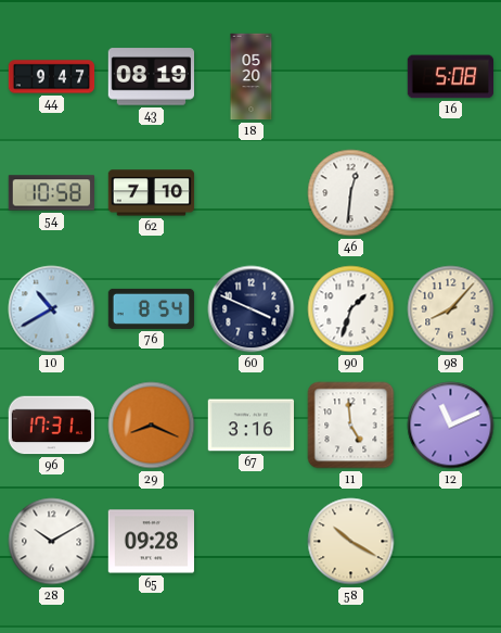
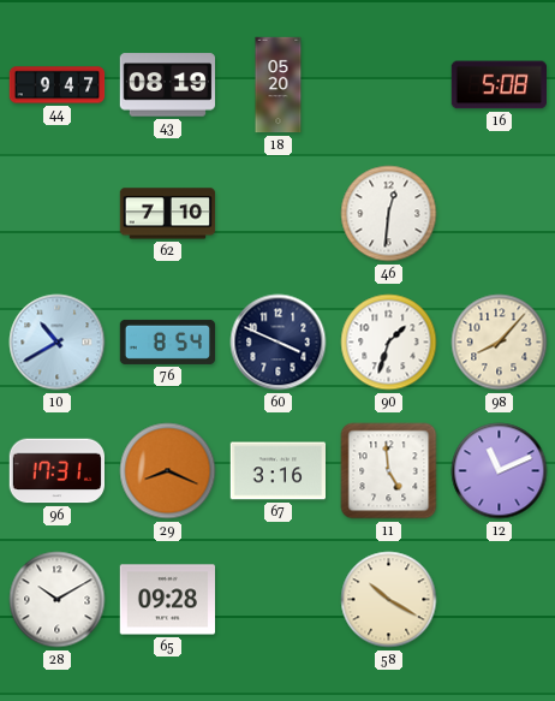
54: 10:58 -> none
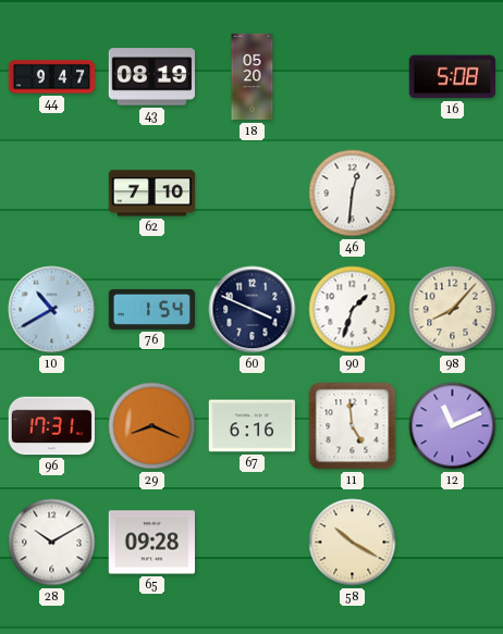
76: 8:54 -> 1:54
67: 3:16 -> 6:16
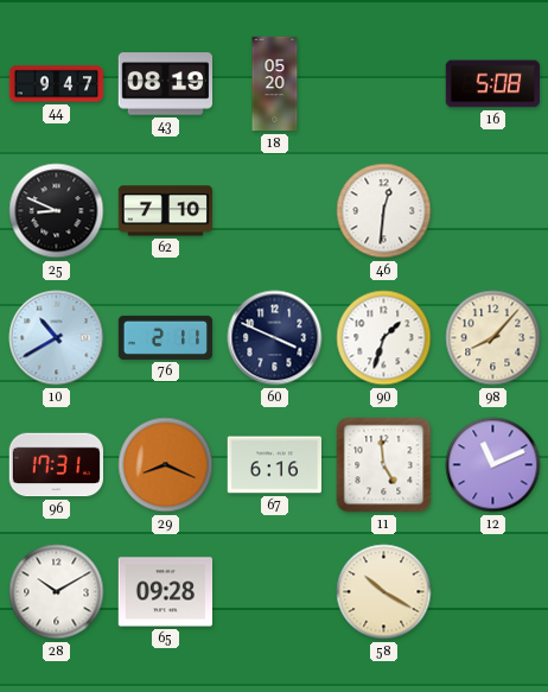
25: none -> 8:49
76: 1:54 -> 2:11
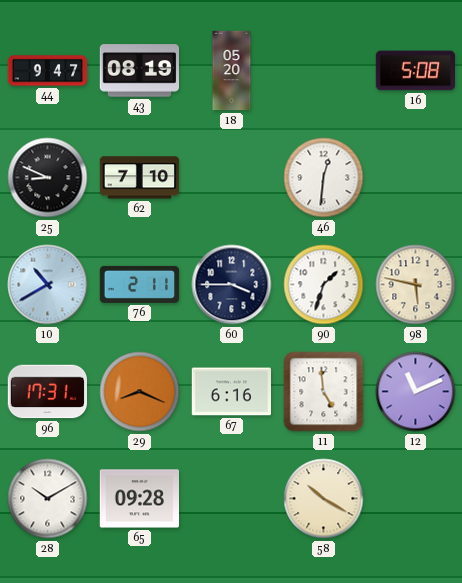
60: 3:49 -> 3:45
98: 8:07 -> 5:47
